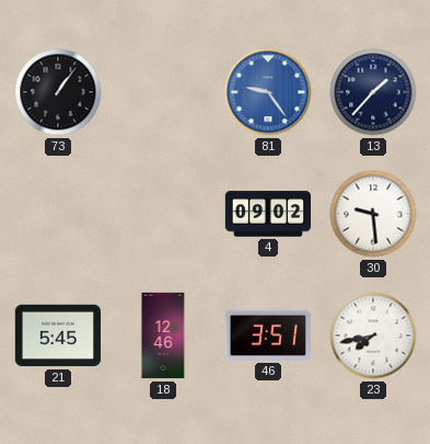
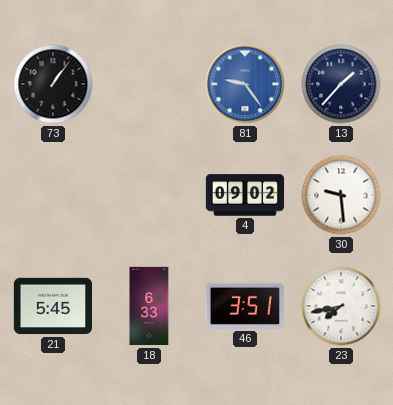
18: 12:46 -> 6:33
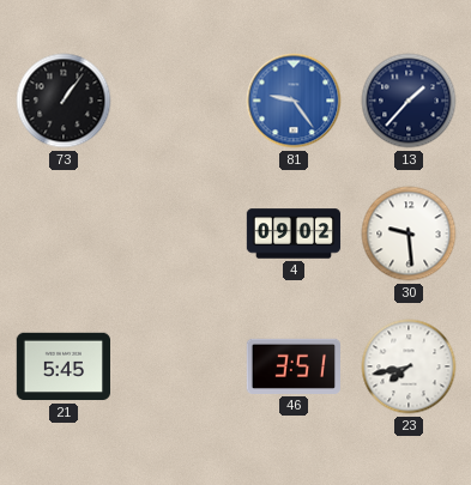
18: 6:33 -> none
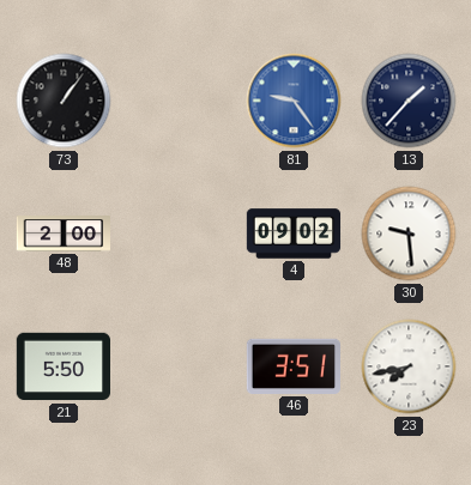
48: none -> 2:00
21: 5:45 -> 5:50
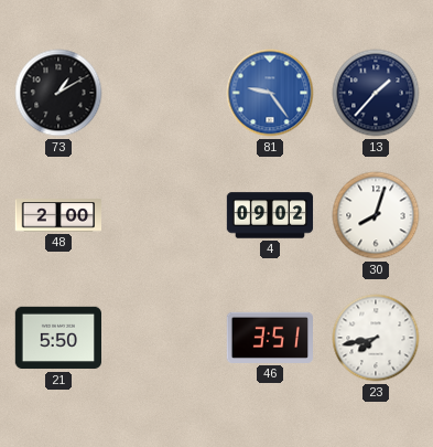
73: 1:06 -> 1:10
30: 9:29 -> 8:03
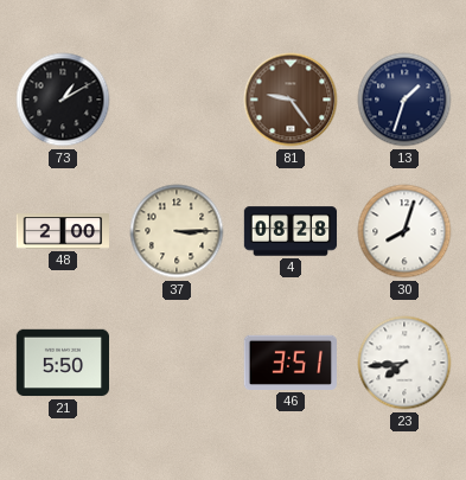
81 dial: blue -> brown
13: 1:37 -> 1:33
37: none -> 3:15
4: 09:02 -> 08:28
23: 7:43 -> 7:44
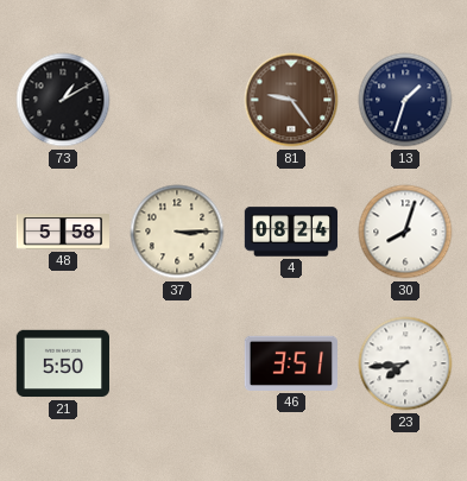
48: 2:00 -> 5:58
4: 08:28 -> 08:24
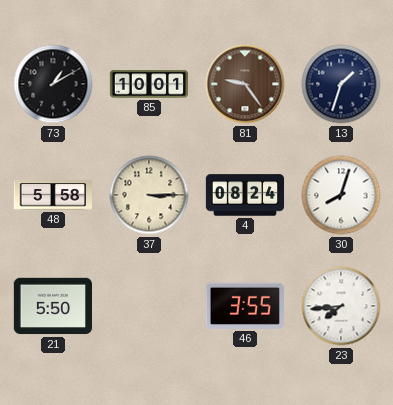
85: none -> 10:01
46: 3:51 -> 3:55
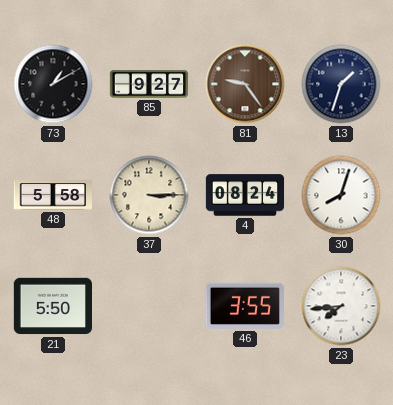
85: 10:01 -> 9:27
